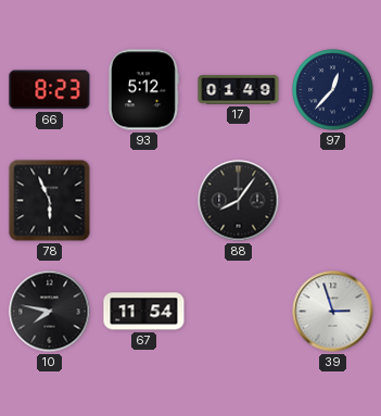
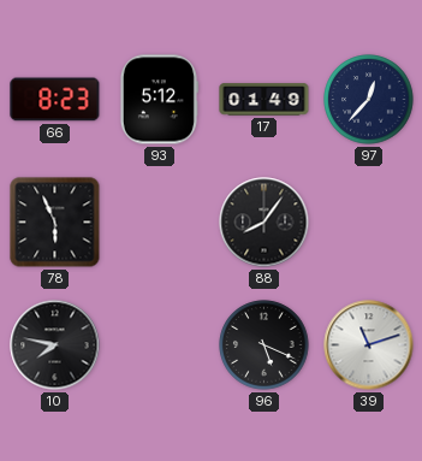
67: 11:54 -> none
96: none -> 5:19
39: 2:57 -> 11:12
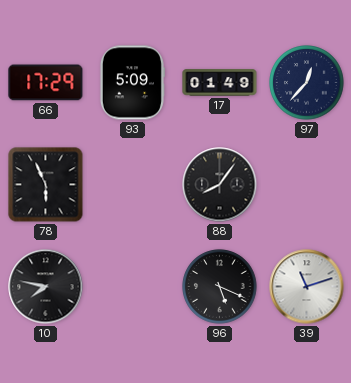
66: 8:23 -> 17:29
93: 5:12 -> 5:09
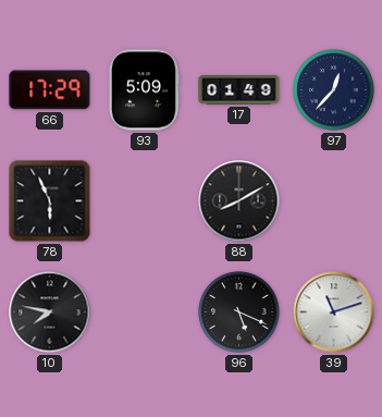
88: 8:06 -> 8:10
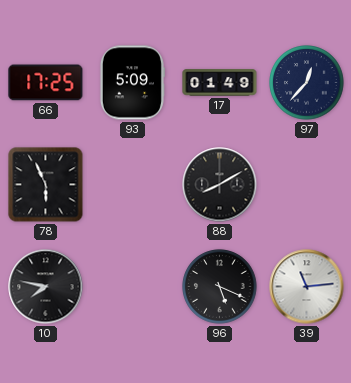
66: 17:29 -> 17:25
39: 11:12 -> 11:14
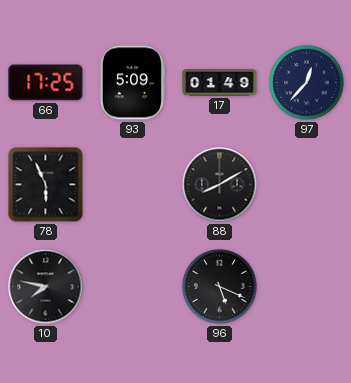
39: 11:14 -> none
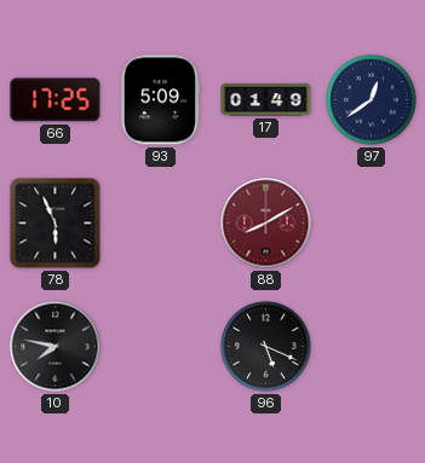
97: 12:37 -> 12:39
88 dial: black -> burgundy
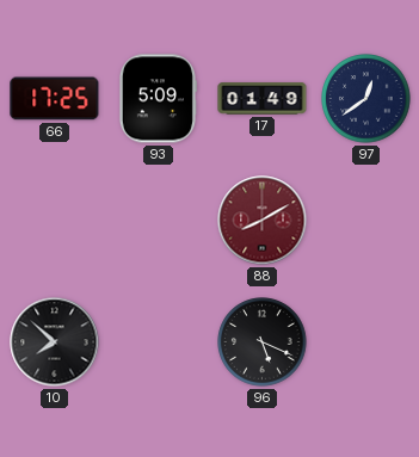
78: 5:56 -> none
10: 7:47 -> 7:52
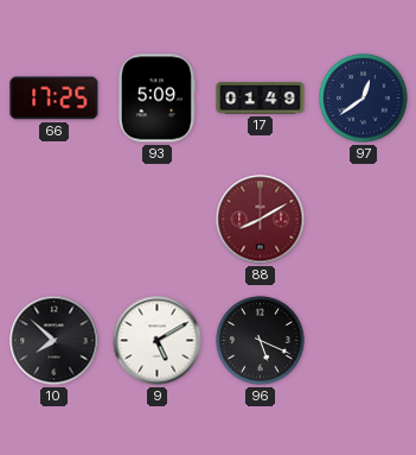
9: none -> 5:10
